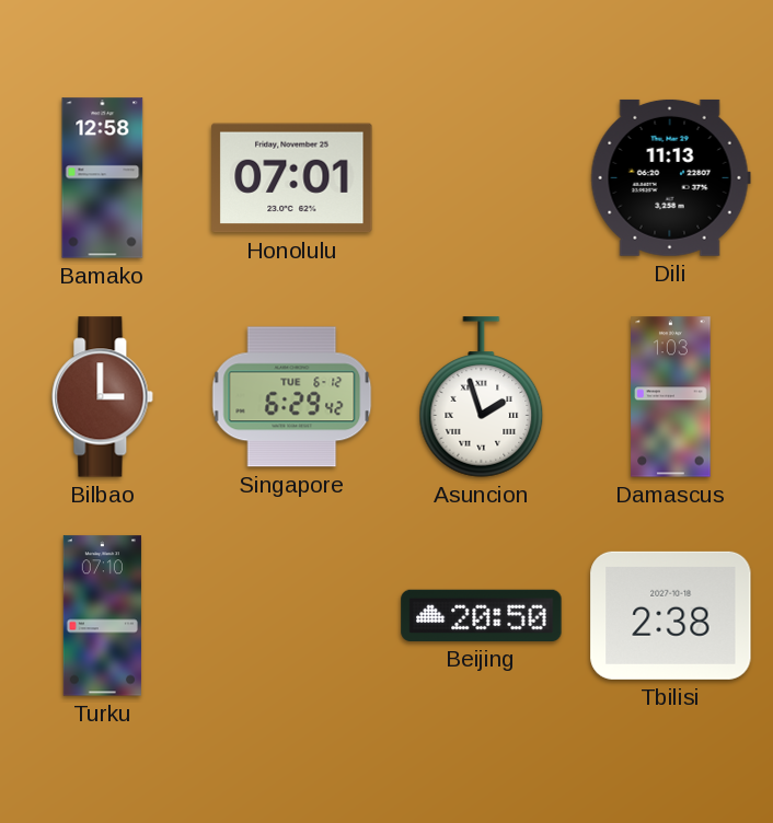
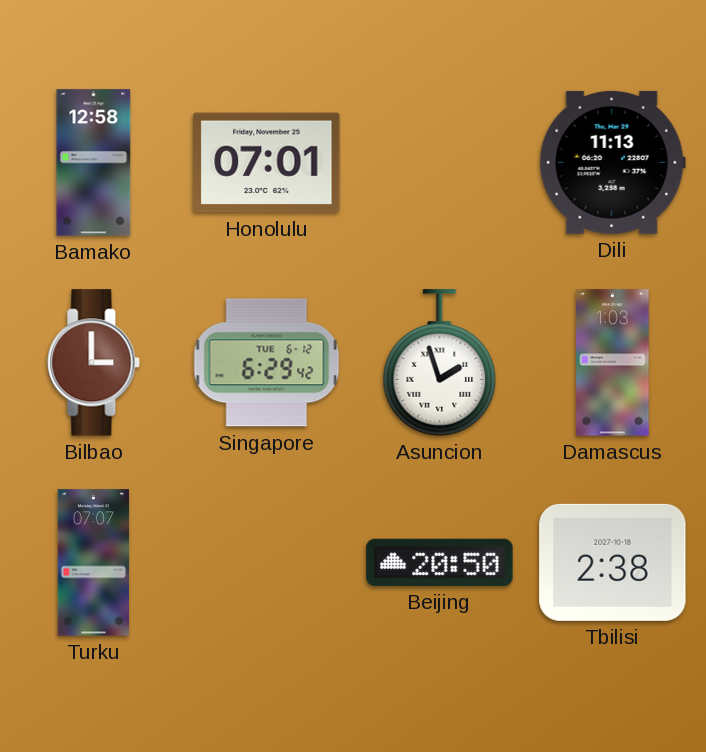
Turku: 07:10 -> 07:07
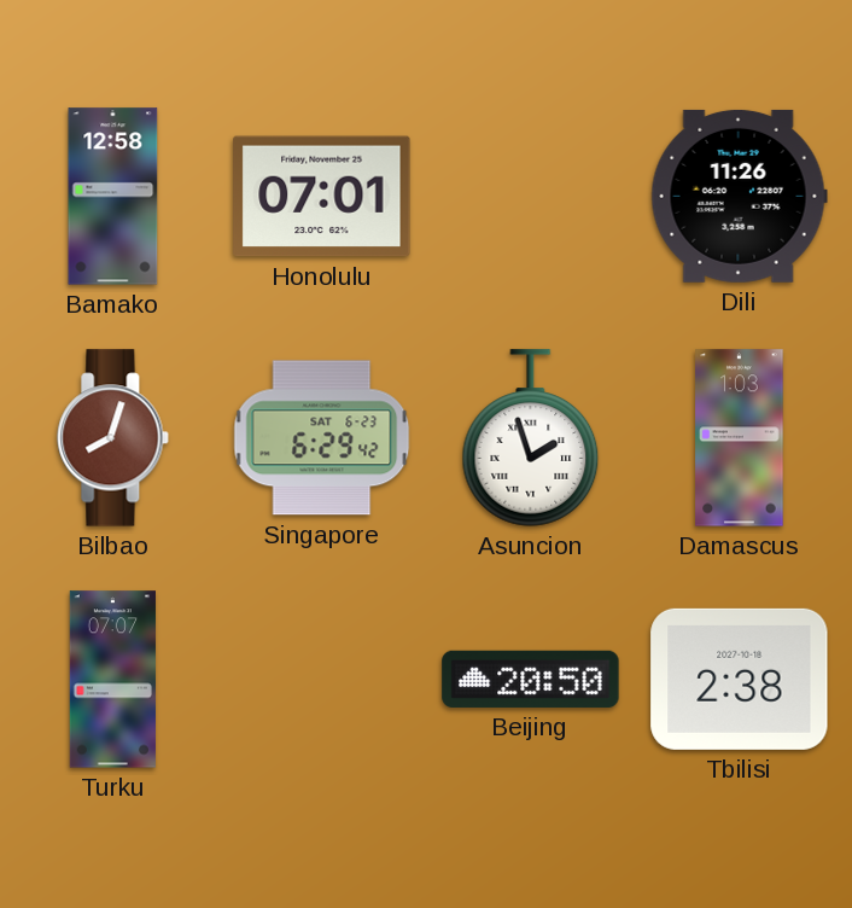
Dili: 11:13 -> 11:26
Bilbao: 3:00 -> 8:03
Singapore date: TUE 6-12 -> SAT 6-23
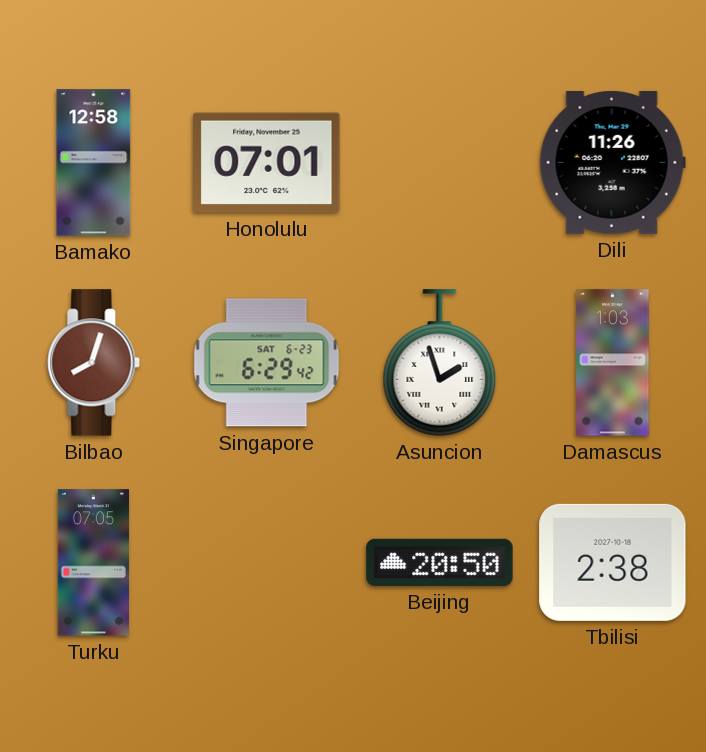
Turku: 07:07 -> 07:05
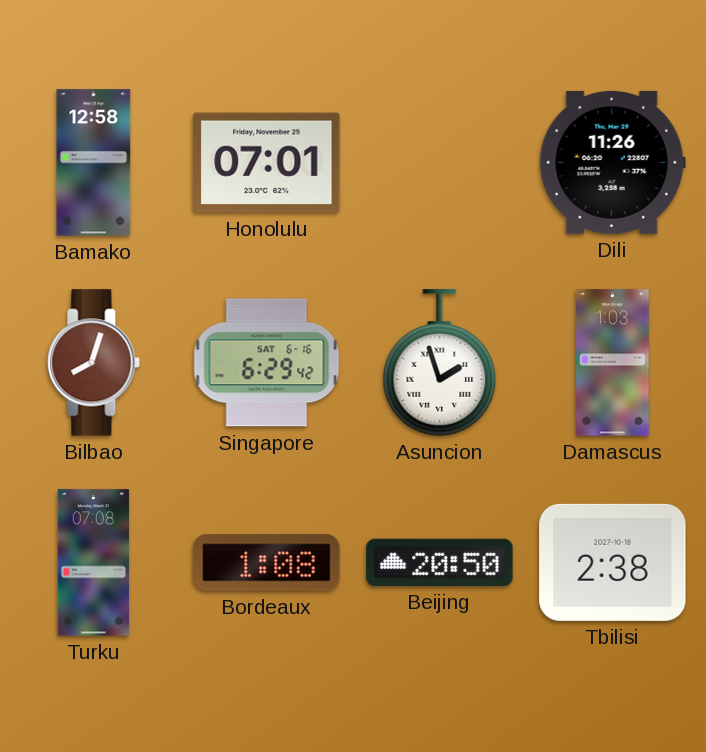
Singapore date: SAT 6-23 -> SAT 6-16
Turku: 07:05 -> 07:08
Bordeaux: none -> 1:08
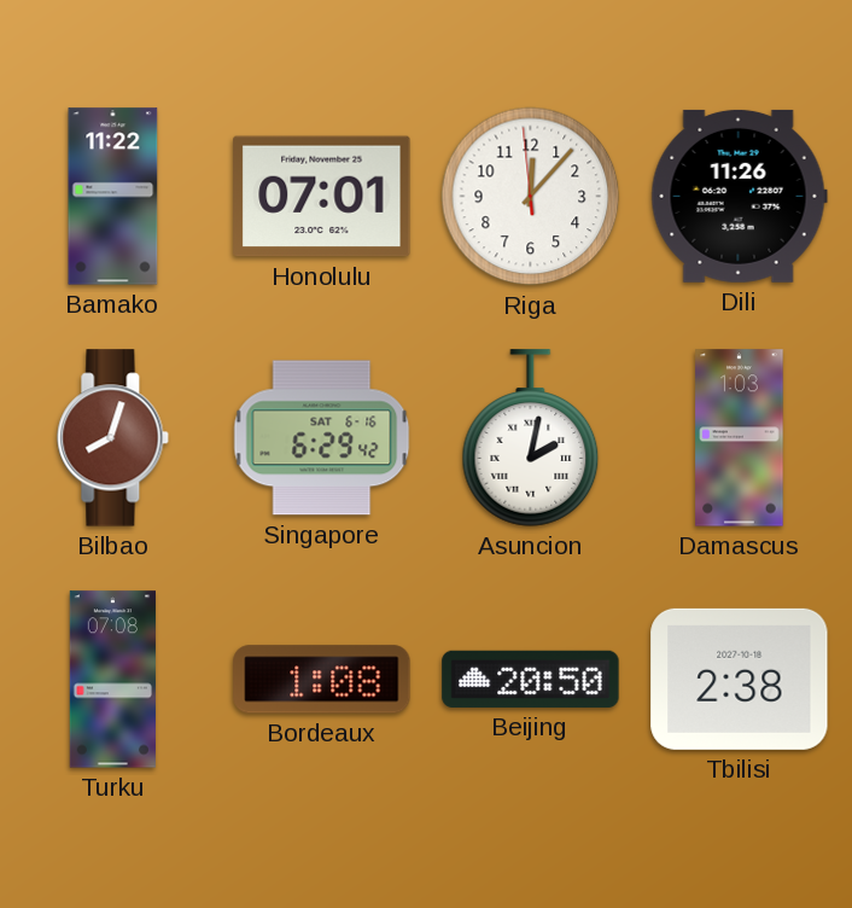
Bamako: 12:58 -> 11:22
Riga: none -> 12:06
Asuncion: 1:57 -> 2:02
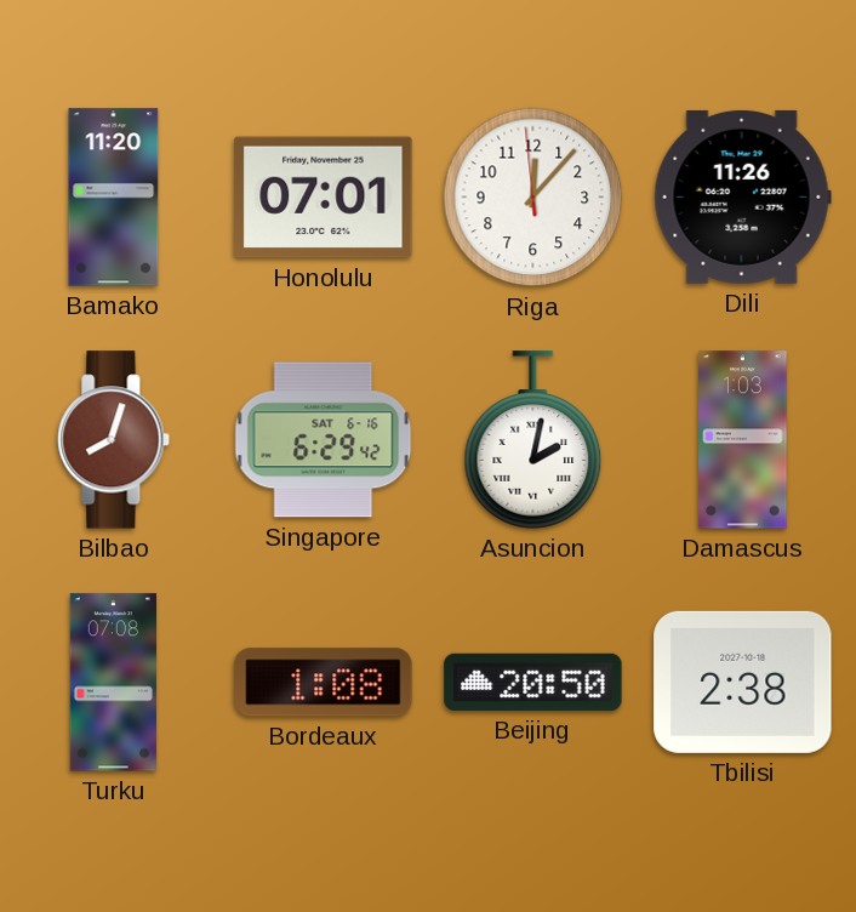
Bamako: 11:22 -> 11:20
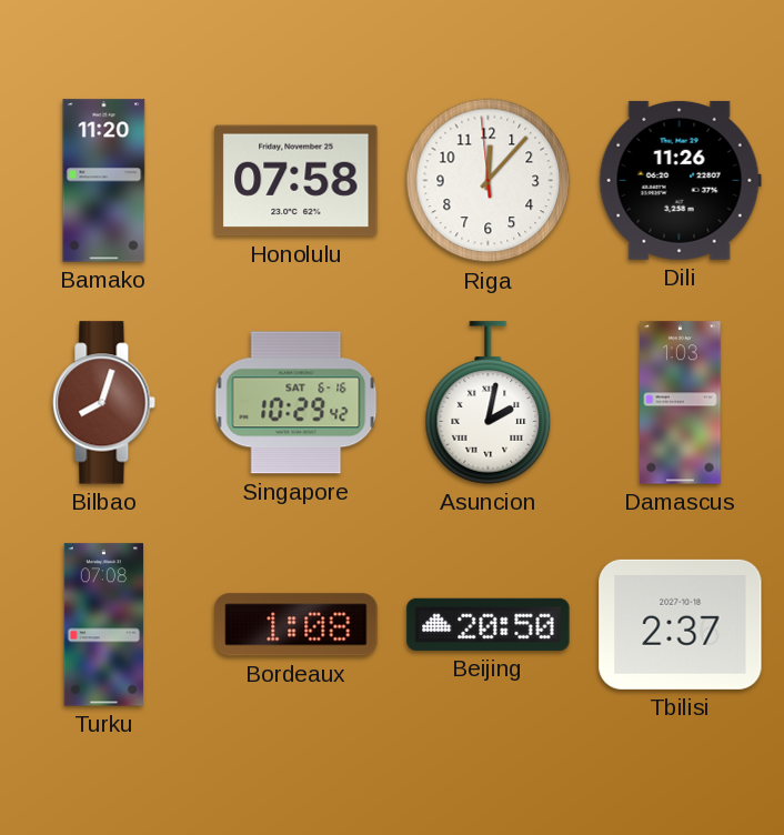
Honolulu: 07:01 -> 07:58
Singapore: 6:29 -> 10:29
Tbilisi: 2:38 -> 2:37
